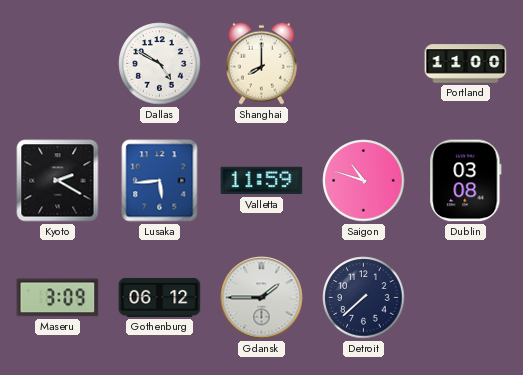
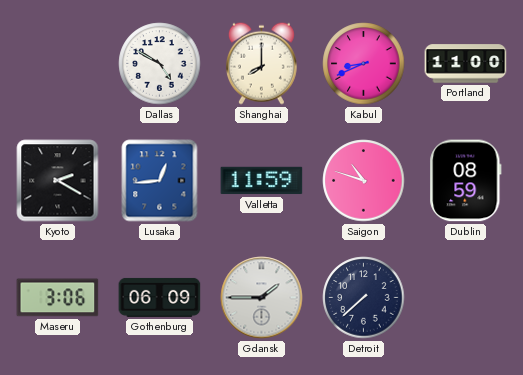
Kabul: none -> 8:41
Lusaka: 5:44 -> 12:44
Dublin: 03:08 -> 08:59
Maseru: 3:09 -> 3:06
Gothenburg: 06:12 -> 06:09
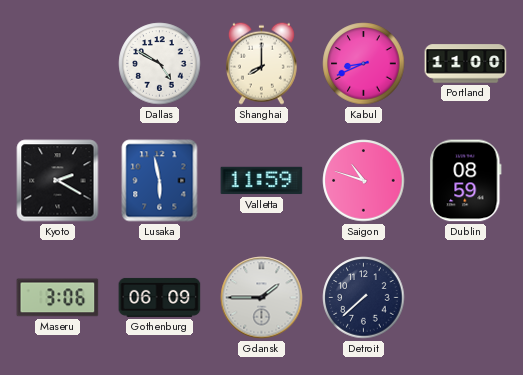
Lusaka: 12:44 -> 5:58
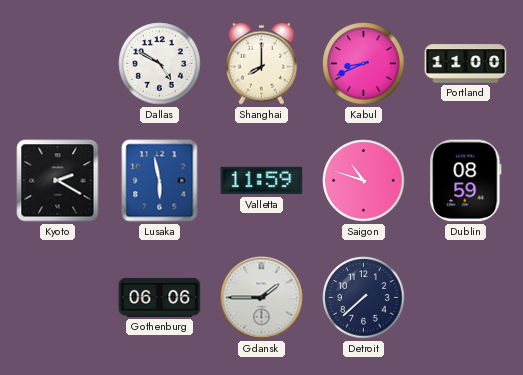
Maseru: 3:06 -> none
Gothenburg: 06:09 -> 06:06
